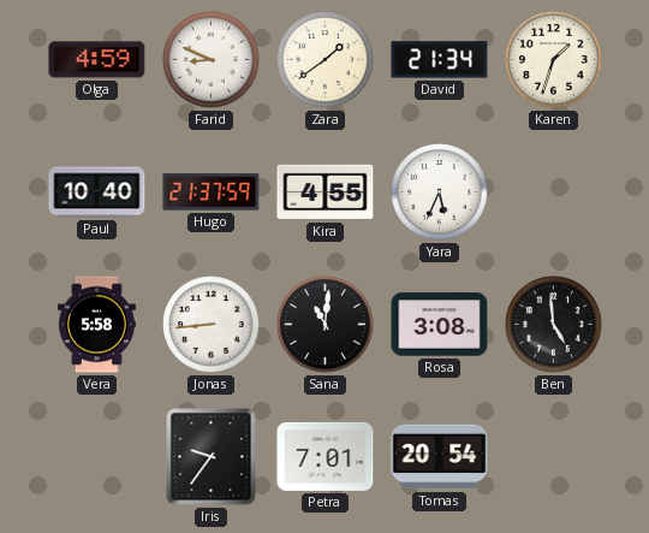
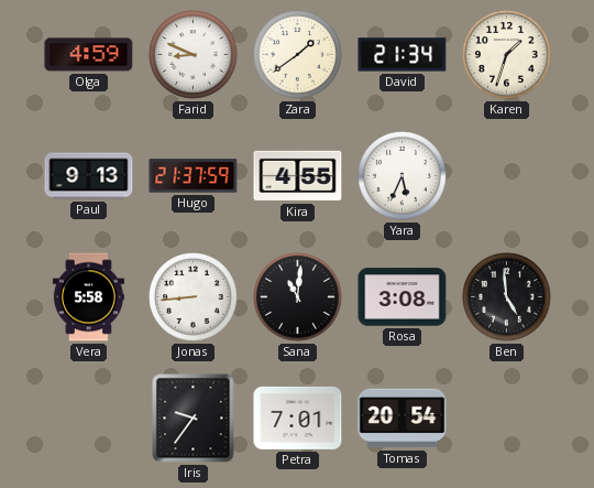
Paul: 10:40 -> 9:13
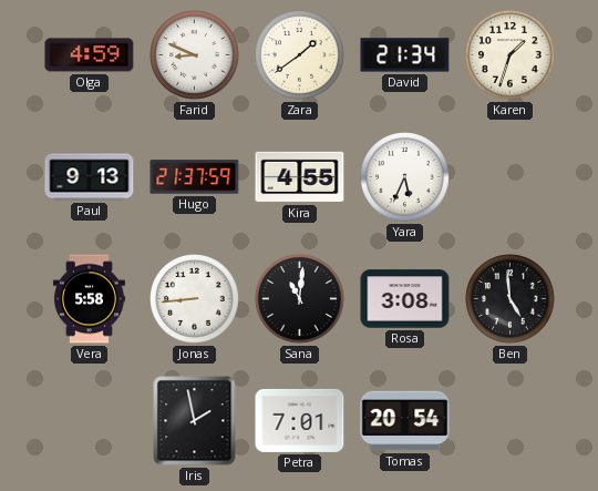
Iris: 9:36 -> 1:58
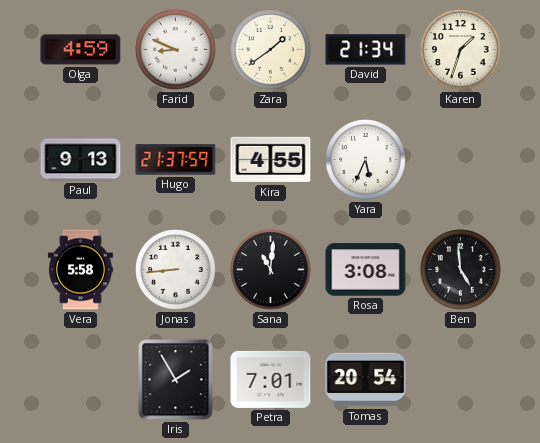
Iris: 1:58 -> 1:55
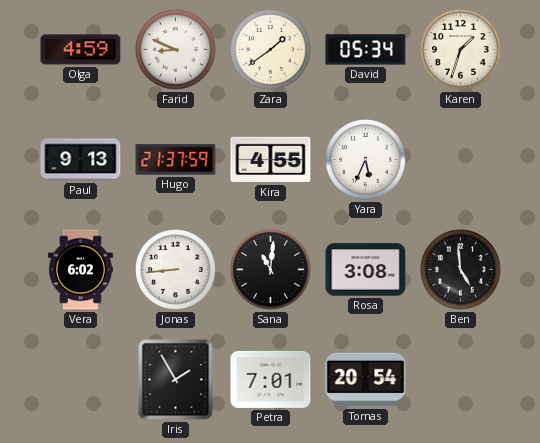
David: 21:34 -> 05:34
Vera: 5:58 -> 6:02
